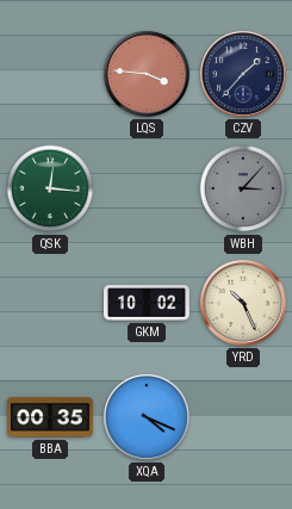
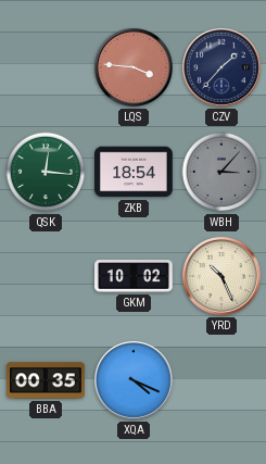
ZKB: none -> 18:54
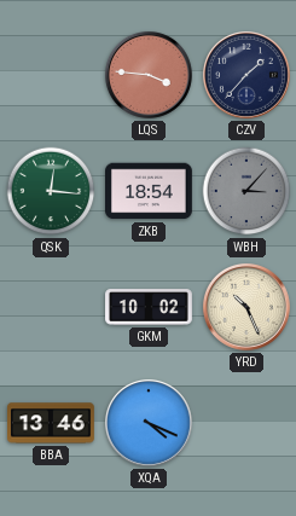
BBA: 00:35 -> 13:46
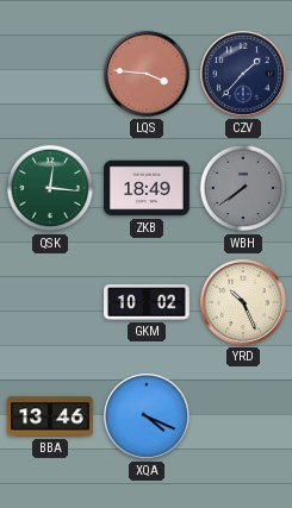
ZKB: 18:54 -> 18:49
WBH: 3:07 -> 7:39
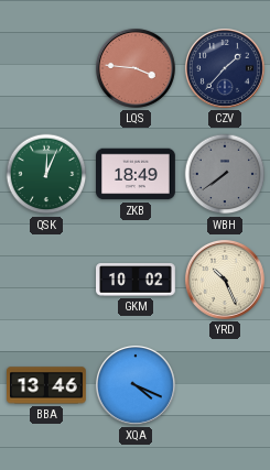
QSK: 12:16 -> 12:04
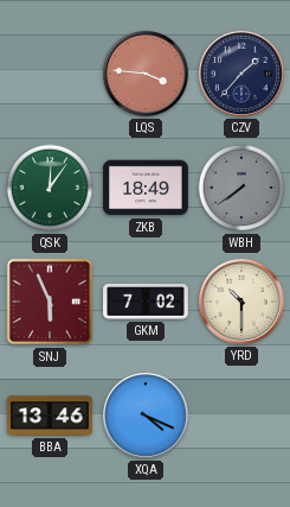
QSK: 12:04 -> 12:06
SNJ: none -> 5:56
GKM: 10:02 -> 7:02
YRD: 10:26 -> 10:30
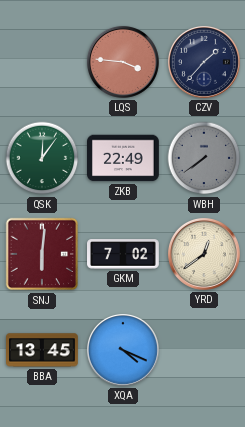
ZKB: 18:49 -> 22:49
SNJ: 5:56 -> 6:01
YRD: 10:30 -> 12:39
BBA: 13:46 -> 13:45
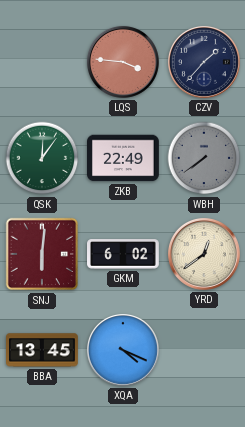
GKM: 7:02 -> 6:02
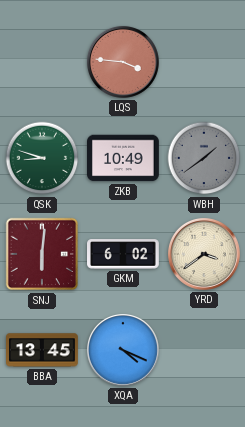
CZV: 1:37 -> none
QSK: 12:06 -> 8:48
ZKB: 22:49 -> 10:49
WBH: 7:39 -> 1:39
YRD: 12:39 -> 3:39
